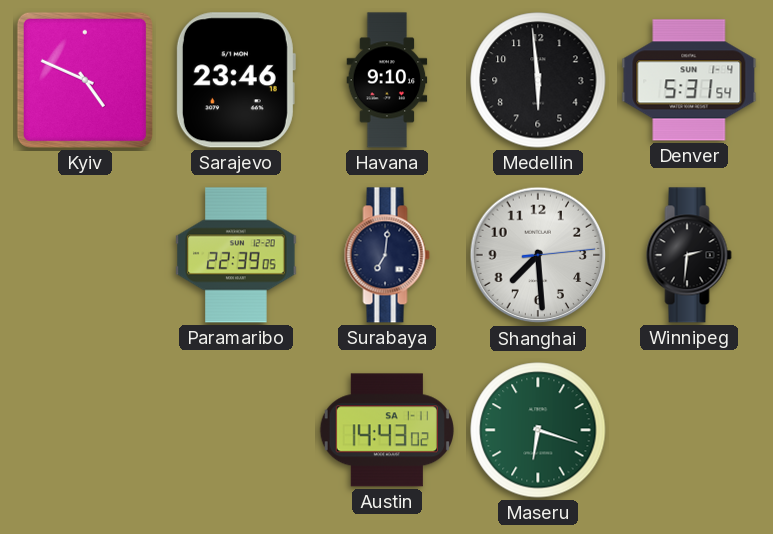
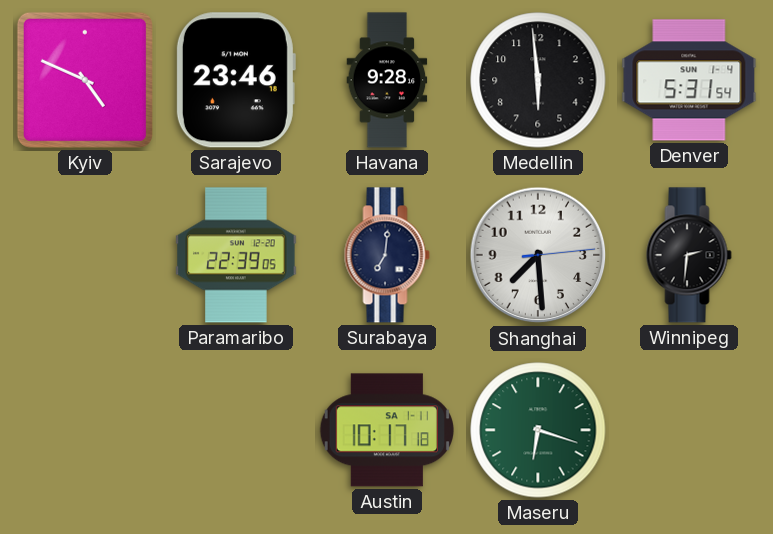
Havana: 9:10 -> 9:28
Austin: 14:43 -> 10:17
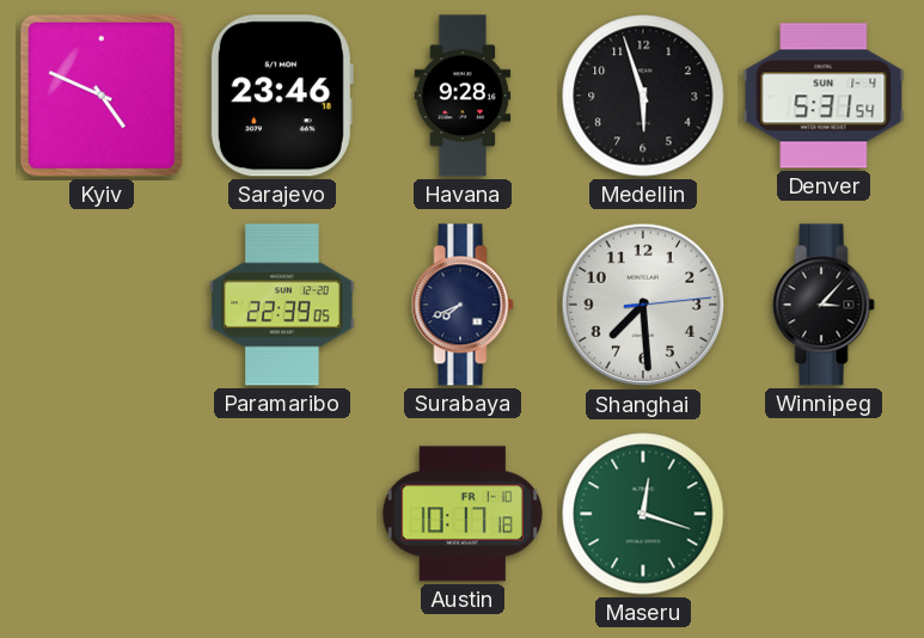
Medellin: 5:59 -> 5:57
Surabaya: 7:01 -> 7:41
Winnipeg: 2:31 -> 3:07
Austin date: SA 1-11 -> FR 1-10
Maseru: 6:18 -> 12:18
